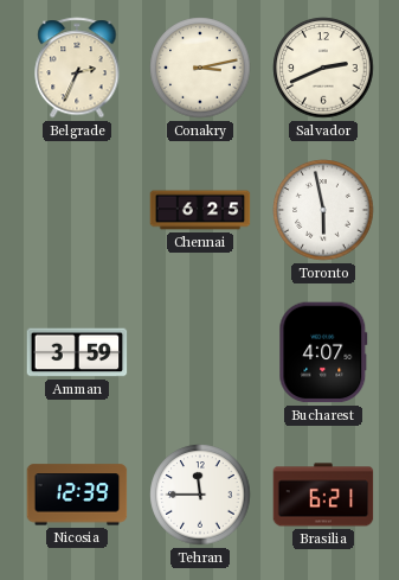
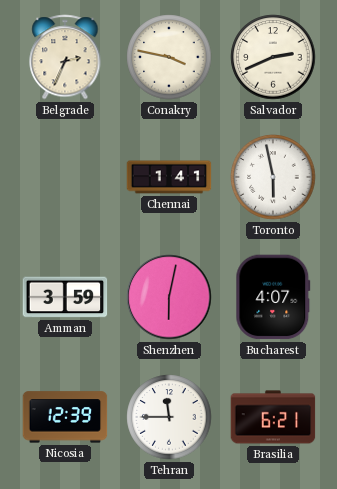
Conakry: 3:13 -> 3:47
Chennai: 6:25 -> 1:41
Shenzhen: none -> 6:02
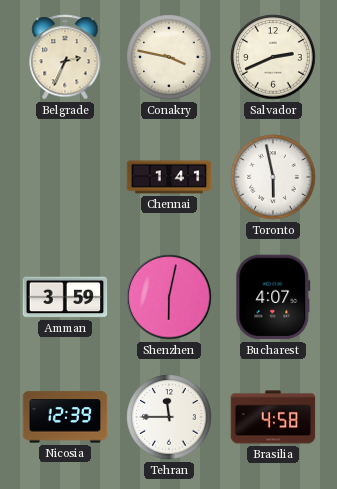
Brasilia: 6:21 -> 4:58
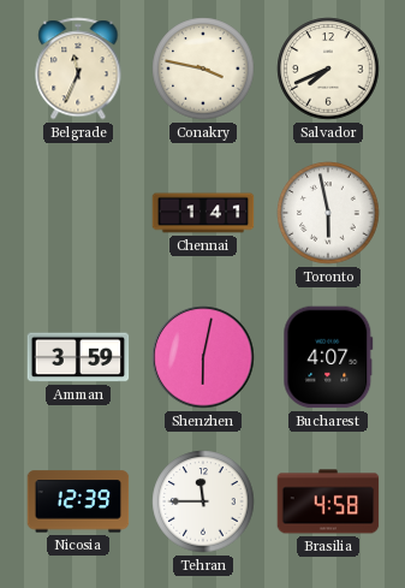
Belgrade: 2:34 -> 11:34
Salvador: 2:41 -> 7:41
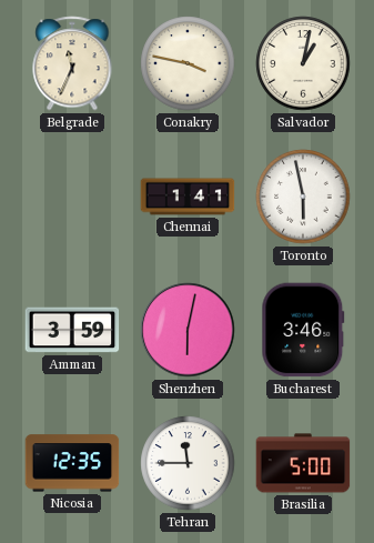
Salvador: 7:41 -> 1:02
Bucharest: 4:07 -> 3:46
Nicosia: 12:39 -> 12:35
Brasilia: 4:58 -> 5:00
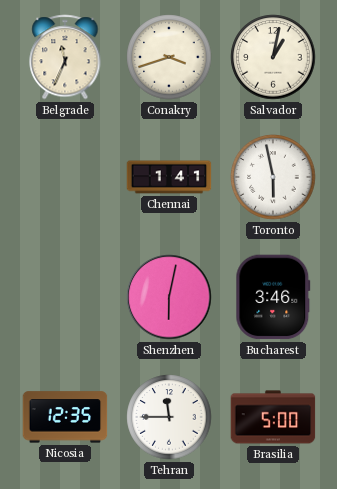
Conakry: 3:47 -> 3:42
Amman: 3:59 -> none
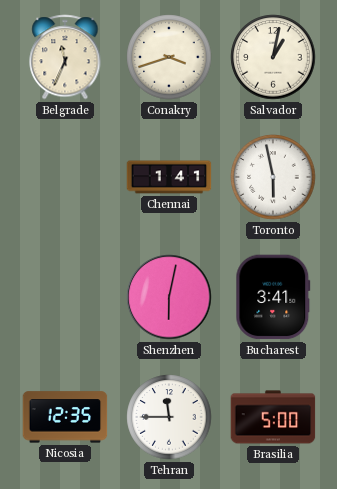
Bucharest: 3:46 -> 3:41
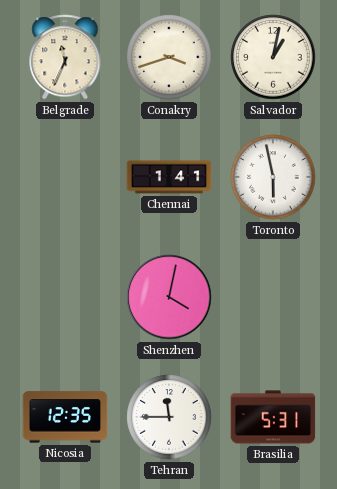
Shenzhen: 6:02 -> 4:02
Bucharest: 3:41 -> none
Brasilia: 5:00 -> 5:31
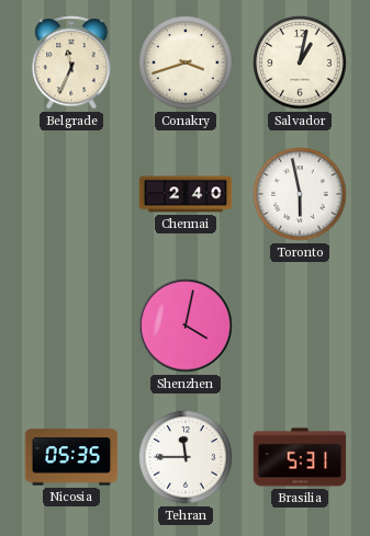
Chennai: 1:41 -> 2:40
Nicosia: 12:35 -> 05:35
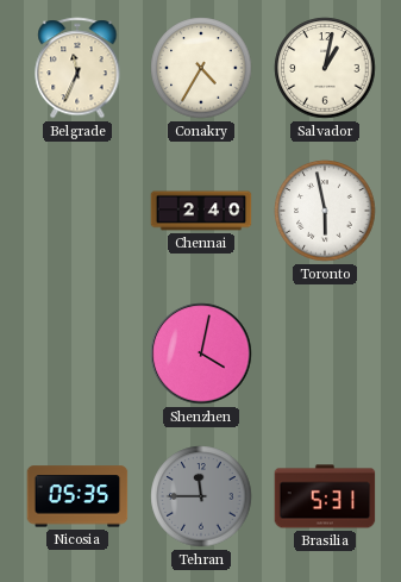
Conakry: 3:42 -> 4:35
Tehran dial: white -> grey
